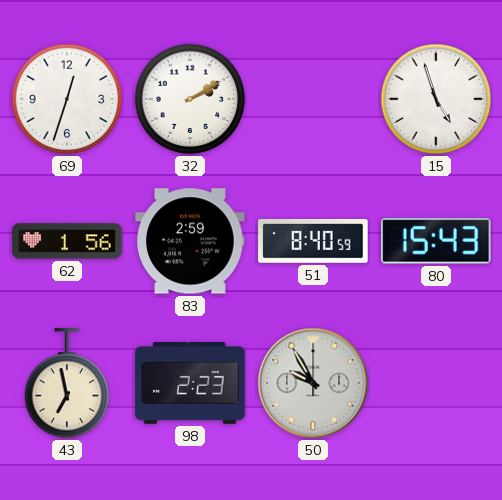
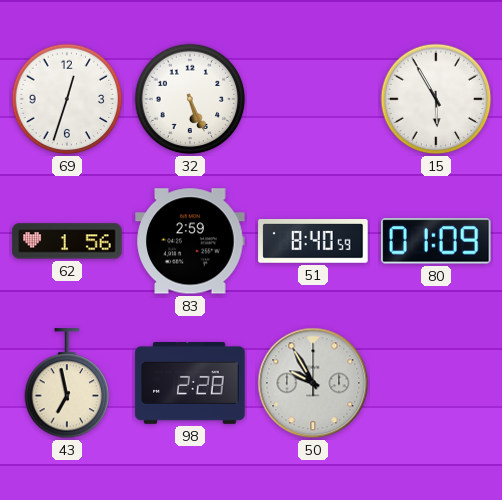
32: 2:10 -> 5:26
15: 4:57 -> 5:55
80: 15:43 -> 01:09
98: 2:23 -> 2:28
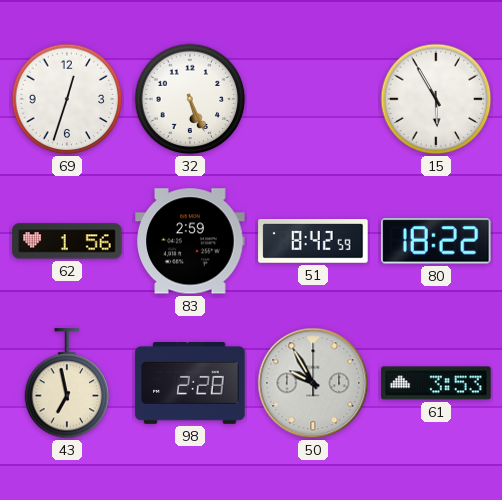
51: 8:40 -> 8:42
80: 01:09 -> 18:22
61: none -> 3:53
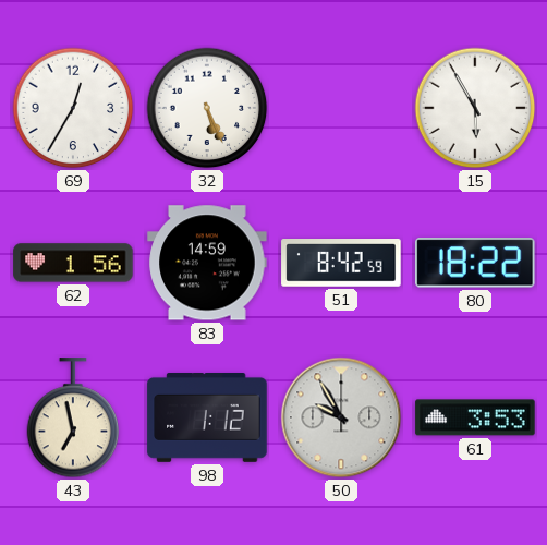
69: 12:33 -> 12:35
83: 2:59 -> 14:59
98: 2:28 -> 1:12
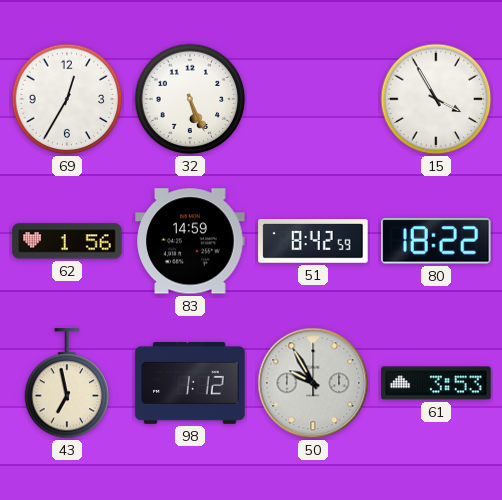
15: 5:55 -> 3:55
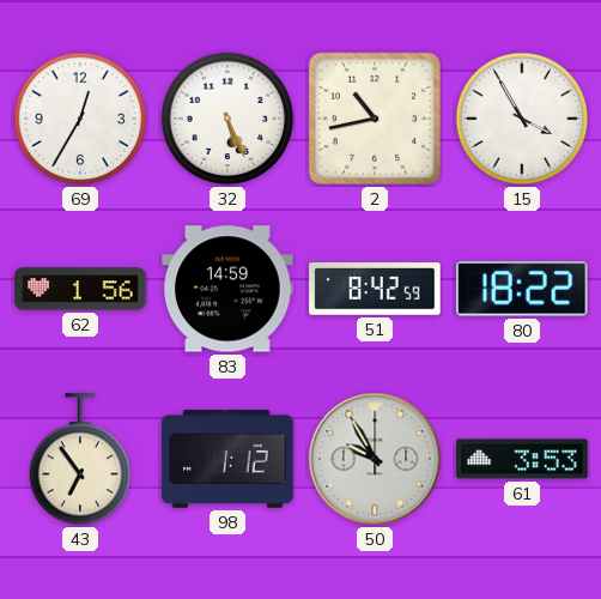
2: none -> 10:43
43: 6:58 -> 6:54
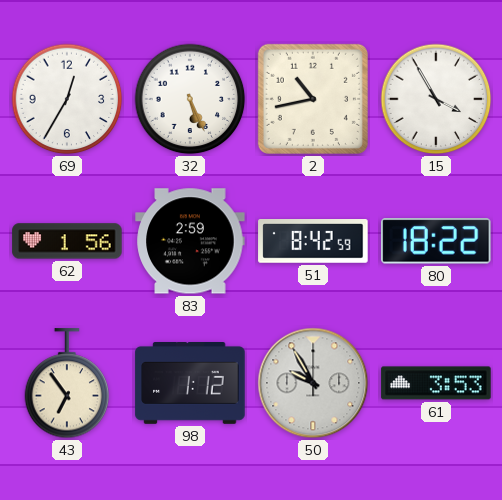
83: 14:59 -> 2:59
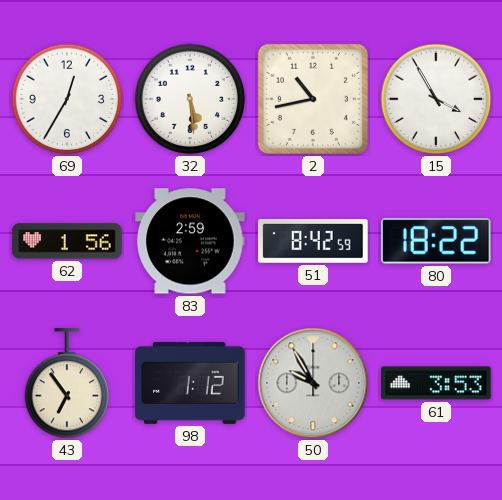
32: 5:26 -> 5:29
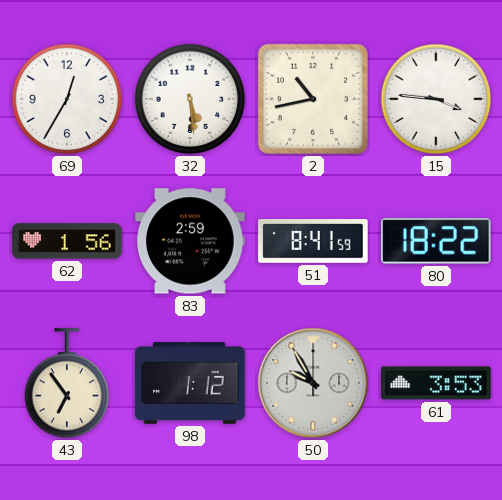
15: 3:55 -> 3:46
51: 8:42 -> 8:41
